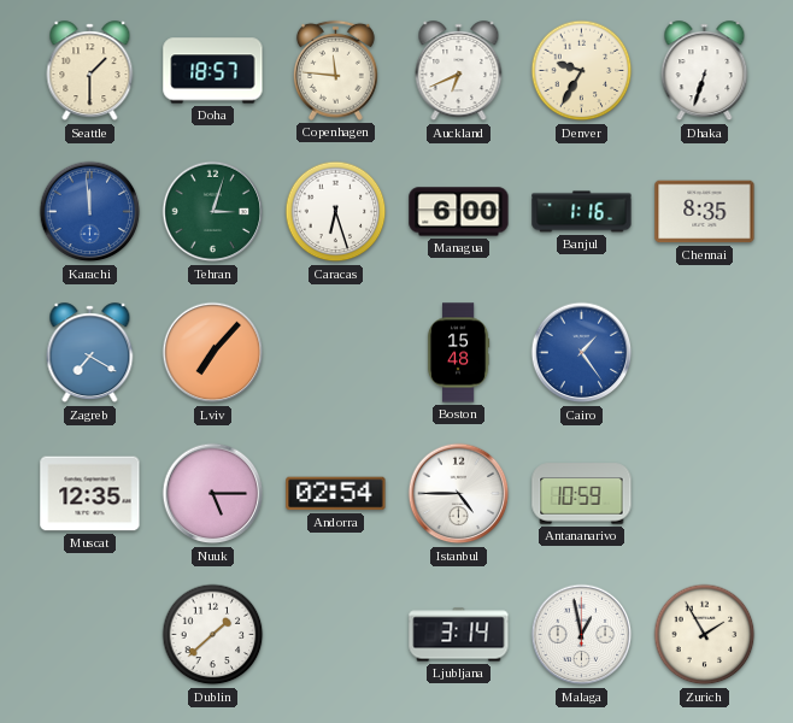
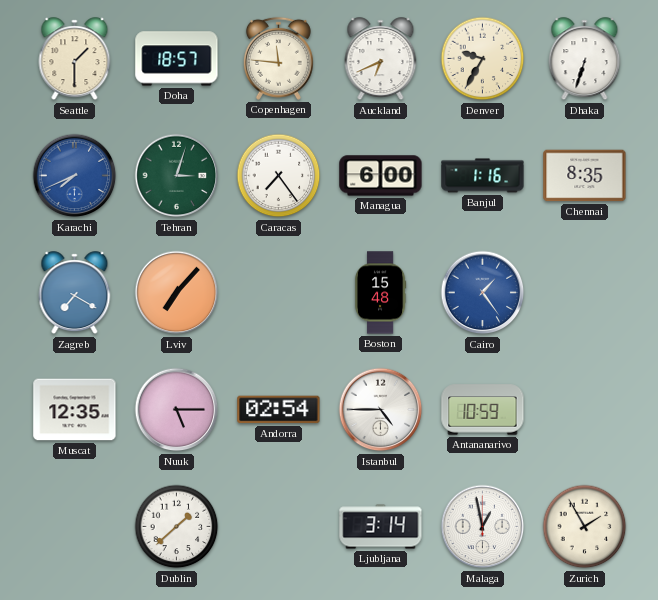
Karachi: 11:59 -> 7:41
Caracas: 6:27 -> 7:24
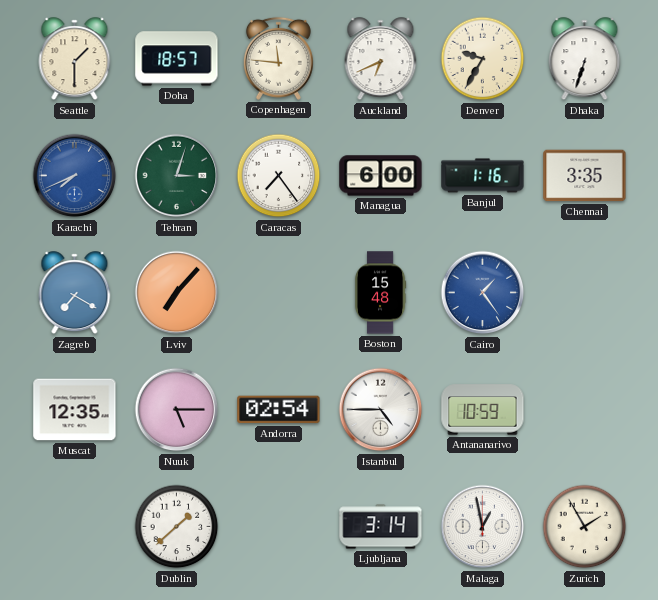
Chennai: 8:35 -> 3:35
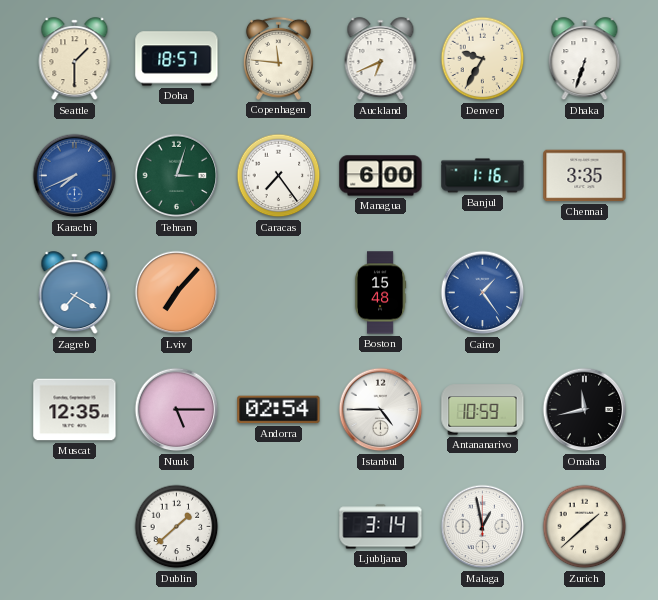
Omaha: none -> 11:43
Zurich: 1:55 -> 1:38
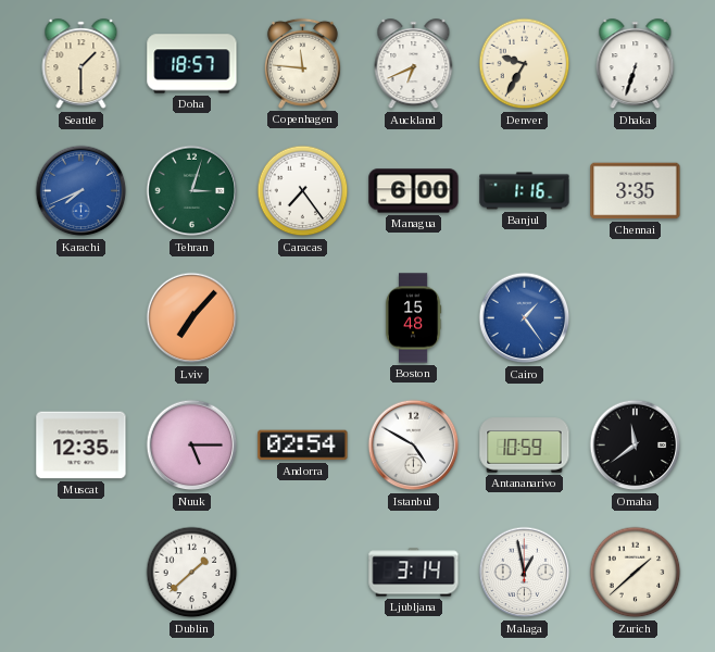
Zagreb: 7:20 -> none
Istanbul: 4:45 -> 4:50
Omaha: 11:43 -> 11:39
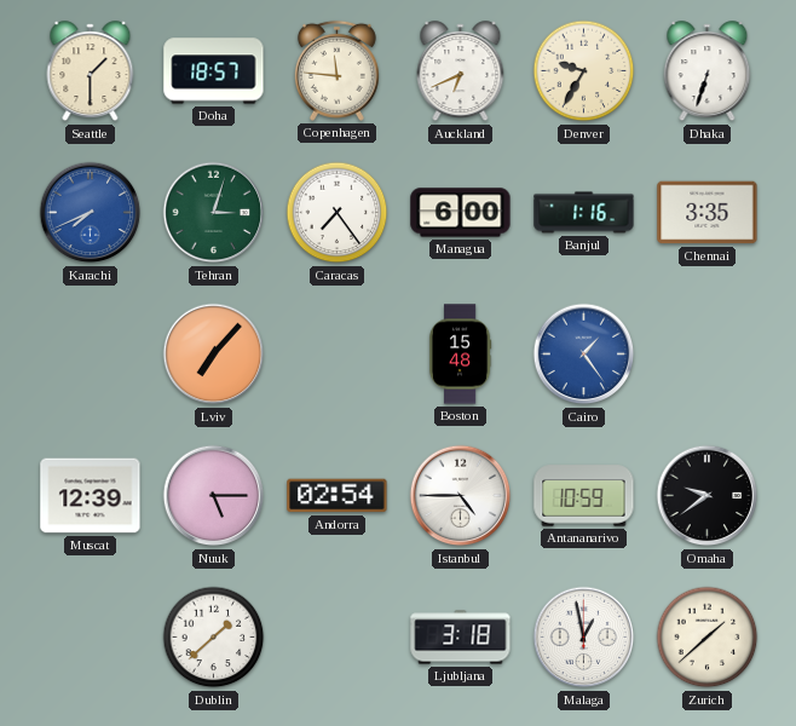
Muscat: 12:35 -> 12:39
Istanbul: 4:50 -> 4:45
Omaha: 11:39 -> 9:39
Ljubljana: 3:14 -> 3:18
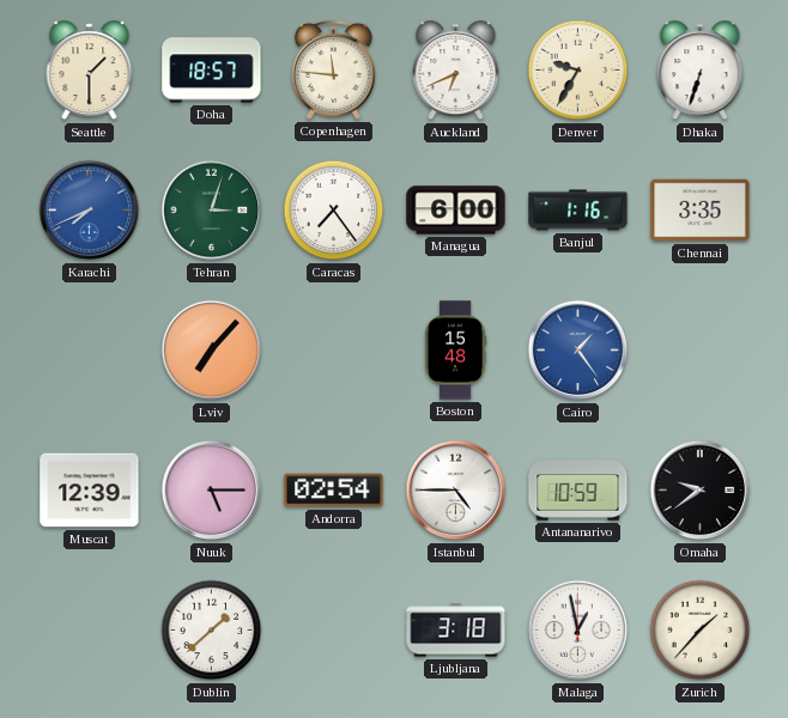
Zurich: 1:38 -> 1:37
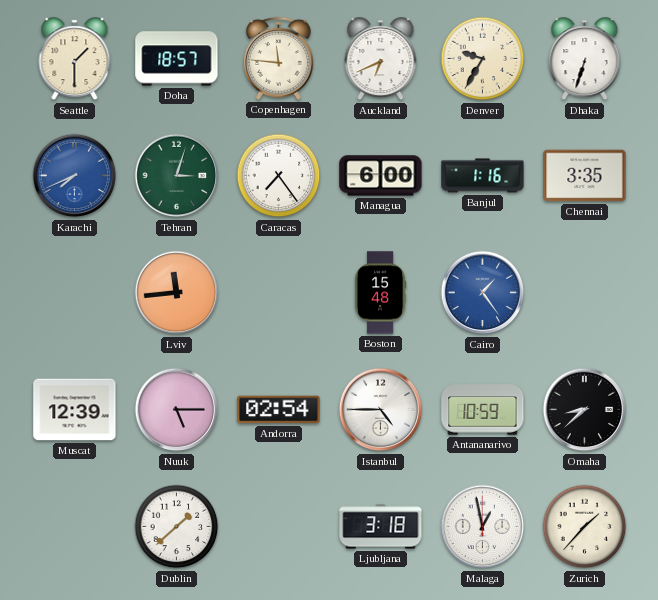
Lviv: 7:07 -> 11:44
Omaha: 9:39 -> 8:38
